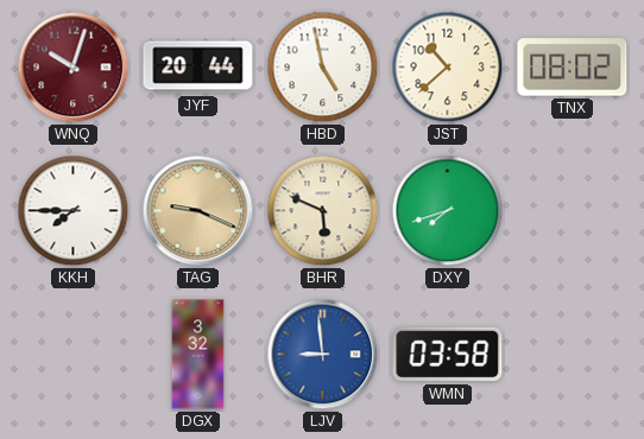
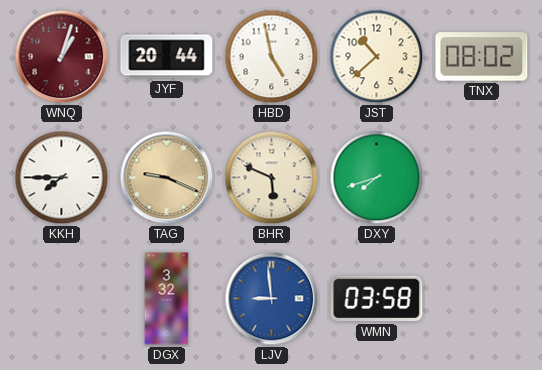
WNQ: 10:03 -> 1:03
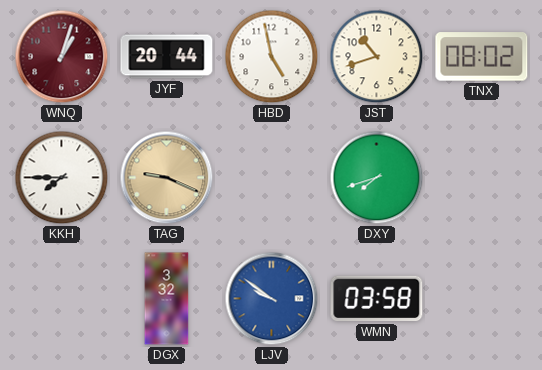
JST: 10:38 -> 10:42
BHR: 5:49 -> none
LJV: 8:59 -> 9:51
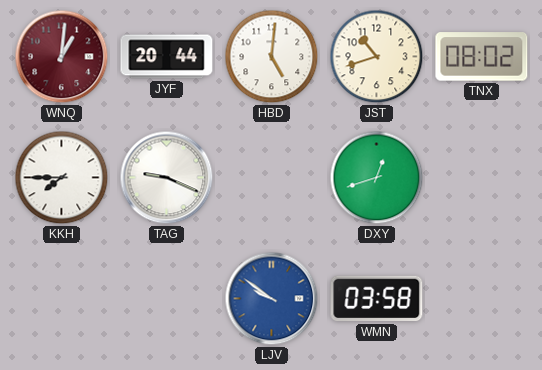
WNQ: 1:03 -> 1:01
HBD: 4:58 -> 5:01
TAG dial: champagne -> white
DXY: 7:42 -> 12:42
DGX: 3:32 -> none
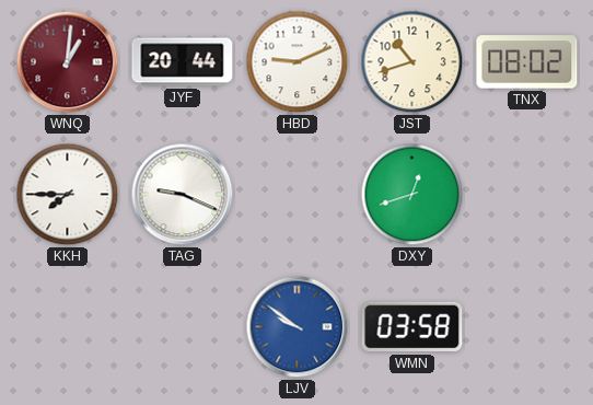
HBD: 5:01 -> 9:11
